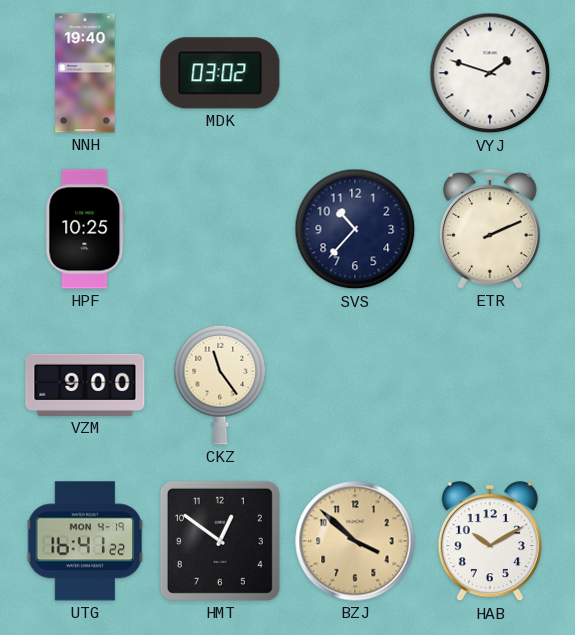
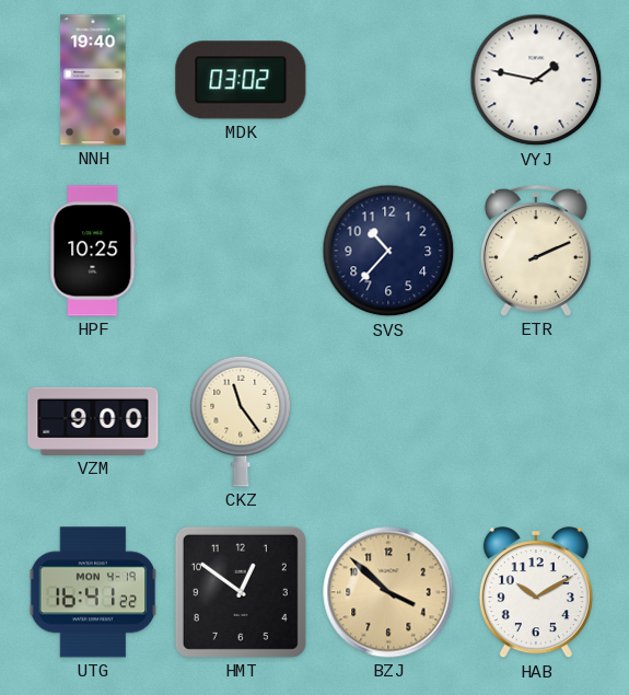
VYJ: 1:48 -> 1:47
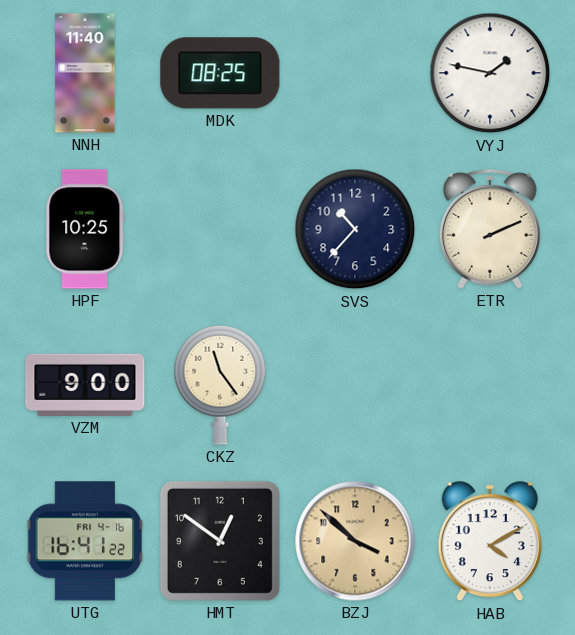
NNH: 19:40 -> 11:40
MDK: 03:02 -> 08:25
UTG date: MON 4-19 -> FRI 4-16
HAB: 10:10 -> 4:10
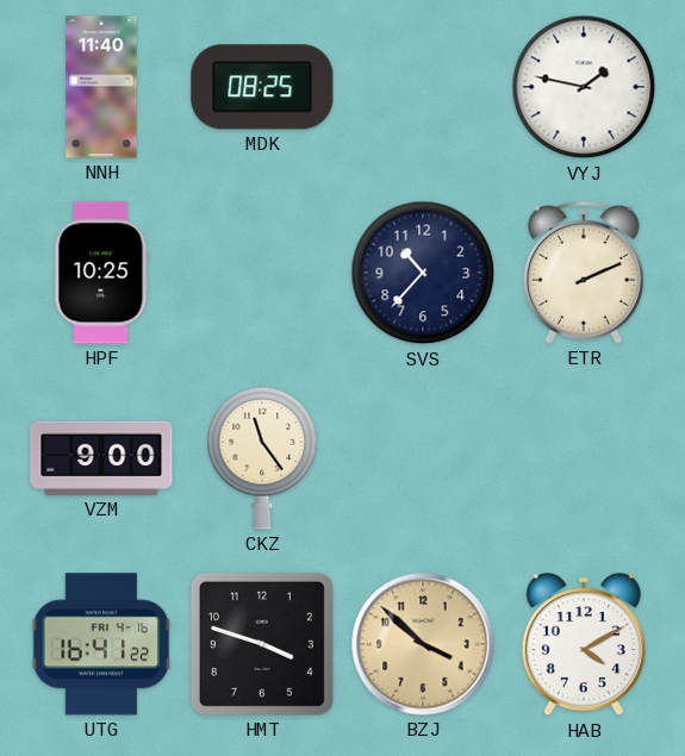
HMT: 12:51 -> 3:48
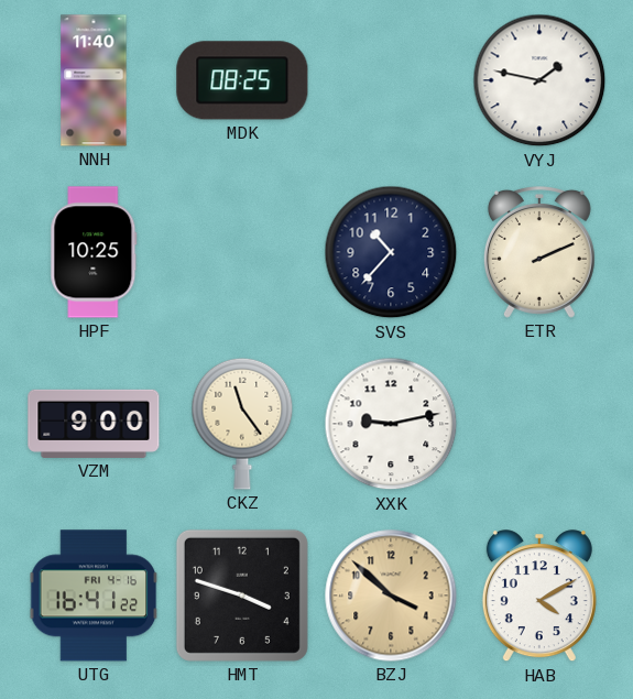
XXK: none -> 9:13
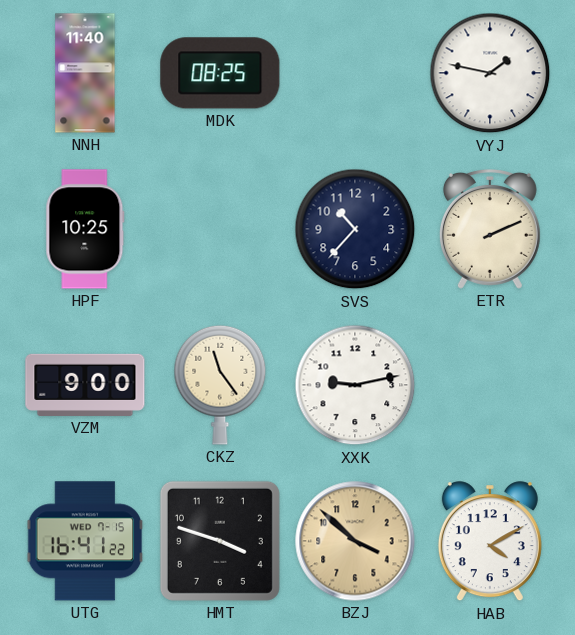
UTG date: FRI 4-16 -> WED 7-15
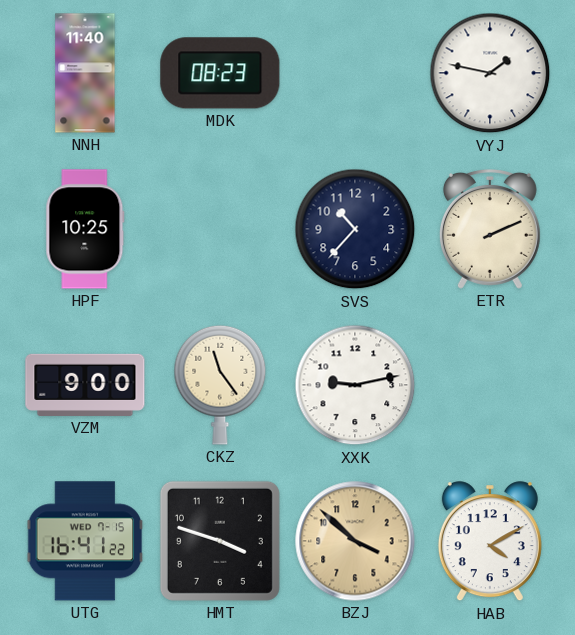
MDK: 08:25 -> 08:23
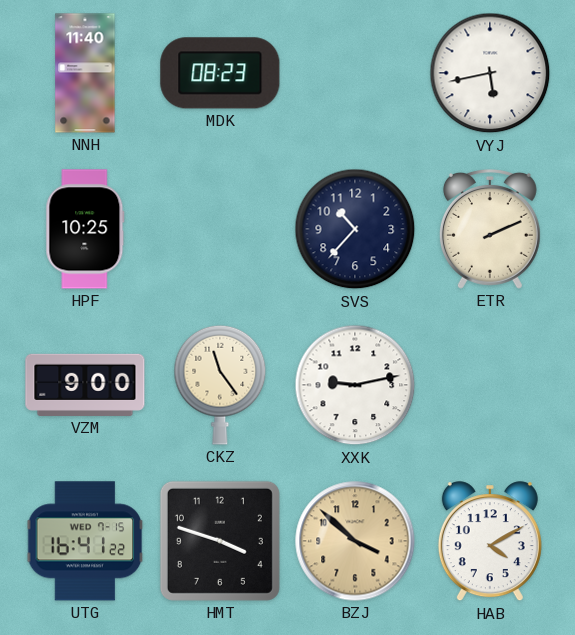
VYJ: 1:47 -> 5:43
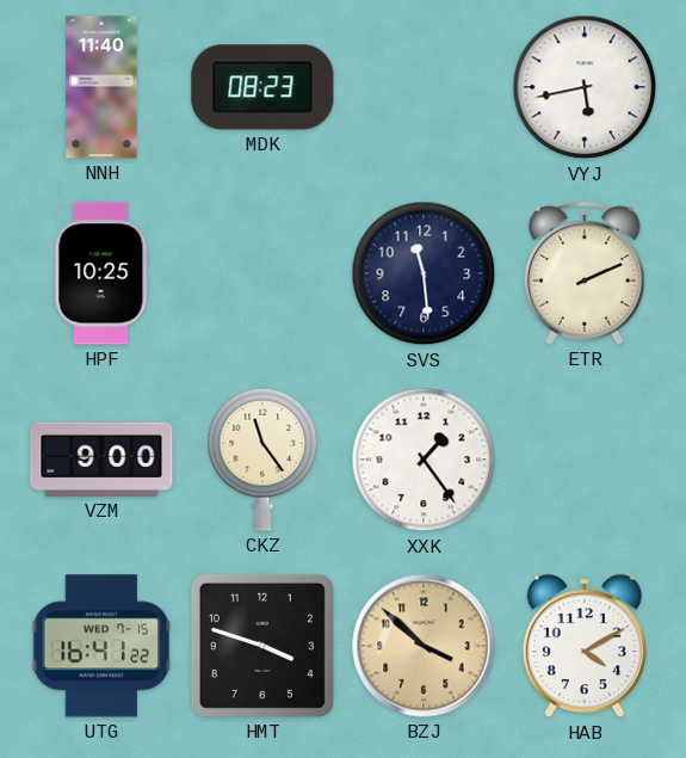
SVS: 10:37 -> 11:29
XXK: 9:13 -> 1:24
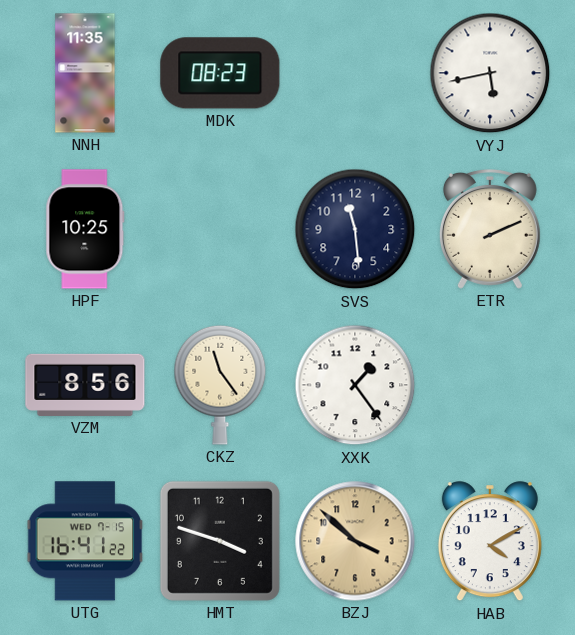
NNH: 11:40 -> 11:35
VZM: 9:00 -> 8:56
